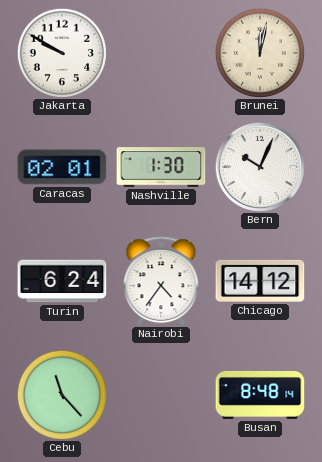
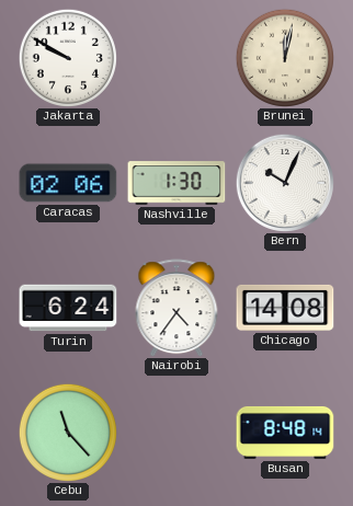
Caracas: 02:01 -> 02:06
Chicago: 14:12 -> 14:08
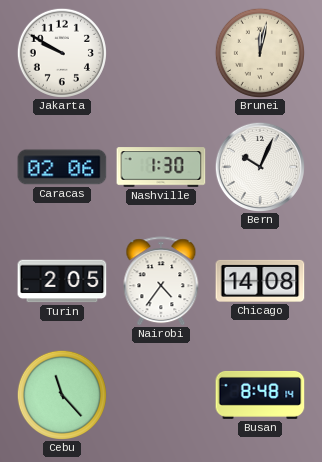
Turin: 6:24 -> 2:05
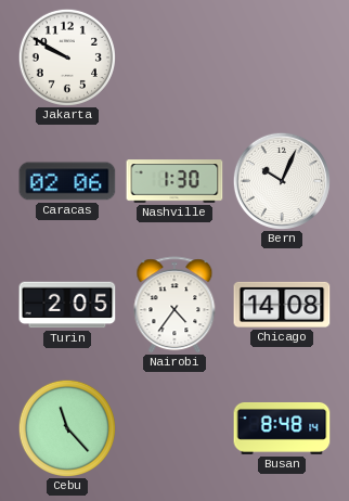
Brunei: 12:02 -> none
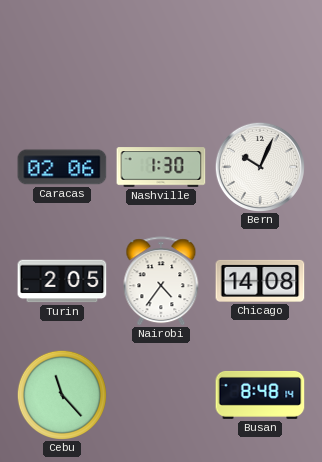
Jakarta: 9:50 -> none
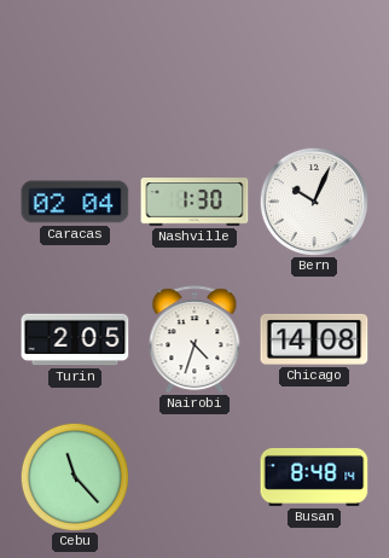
Caracas: 02:06 -> 02:04
Nairobi: 4:36 -> 4:33
